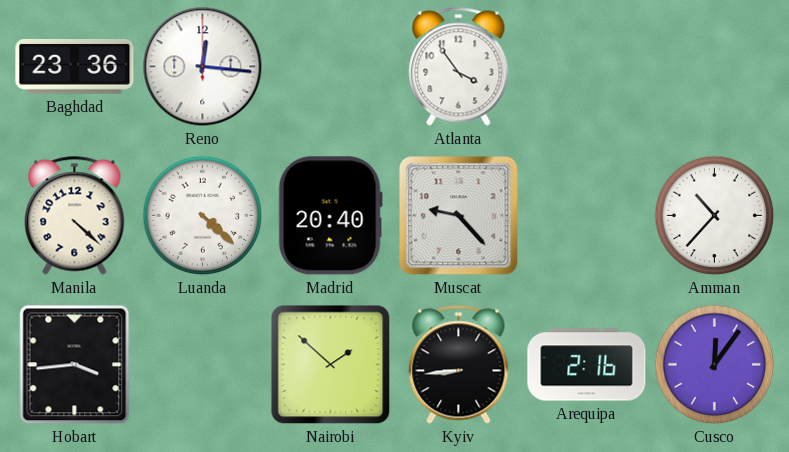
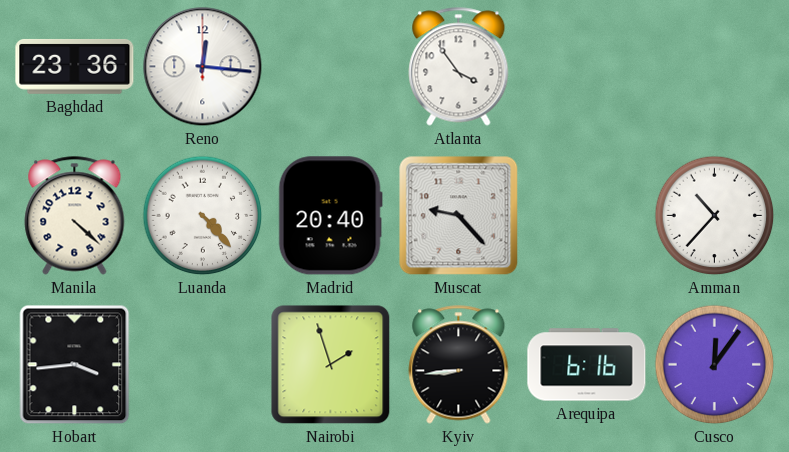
Luanda: 4:22 -> 4:23
Nairobi: 1:52 -> 1:57
Arequipa: 2:16 -> 6:16
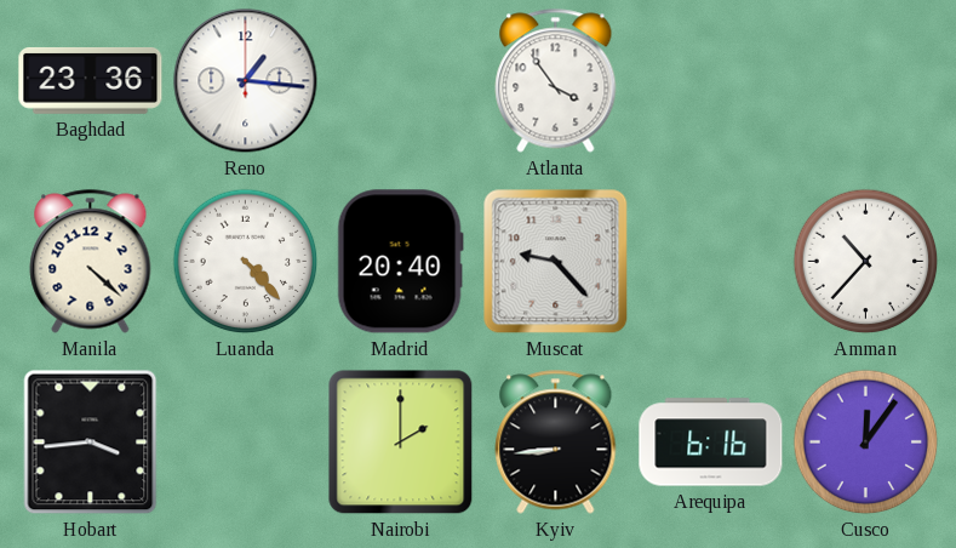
Reno: 12:16 -> 1:16
Nairobi: 1:57 -> 2:00
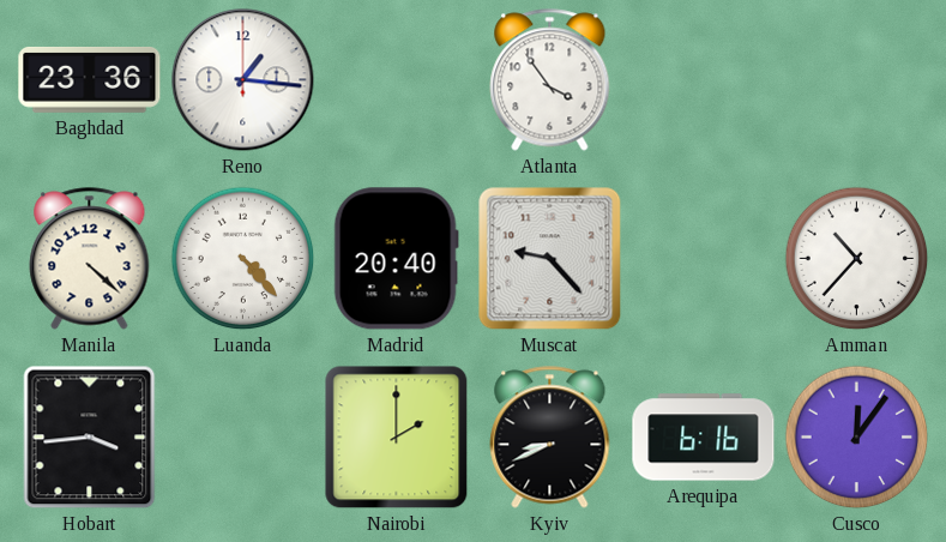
Kyiv: 8:44 -> 8:41
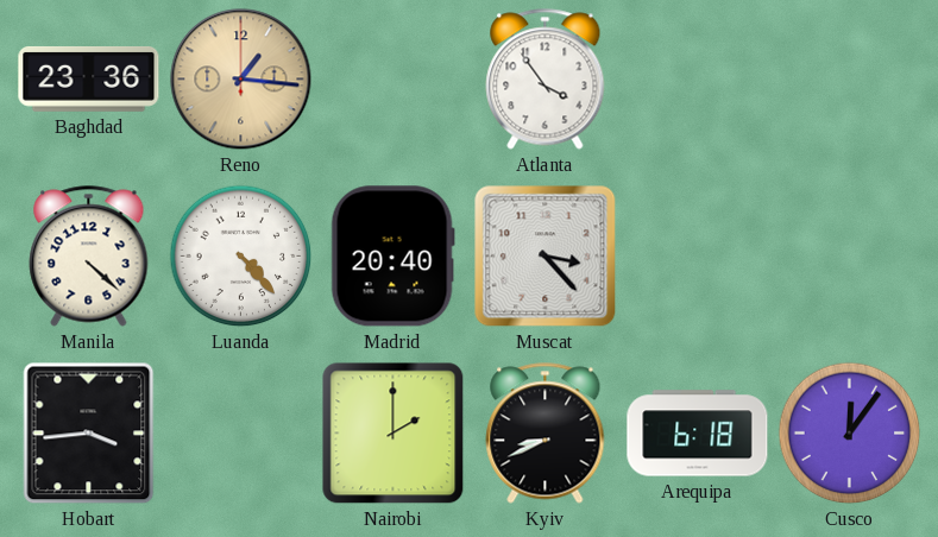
Reno dial: white -> champagne
Muscat: 9:23 -> 3:23
Amman: 10:37 -> none
Arequipa: 6:16 -> 6:18
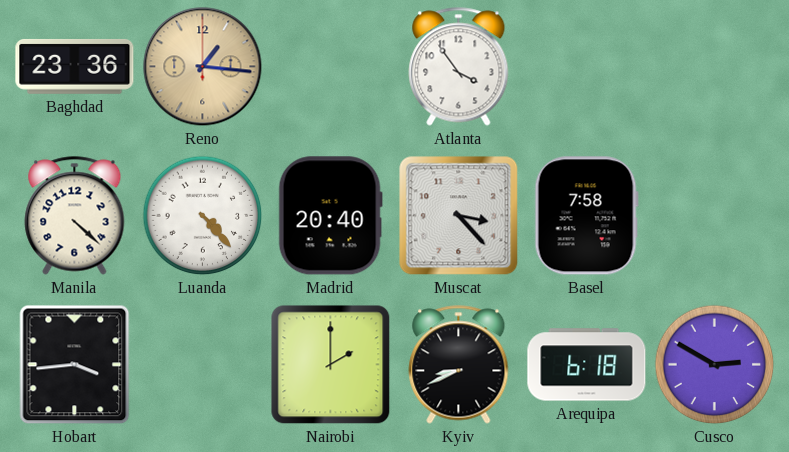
Basel: none -> 7:58
Cusco: 12:06 -> 2:50
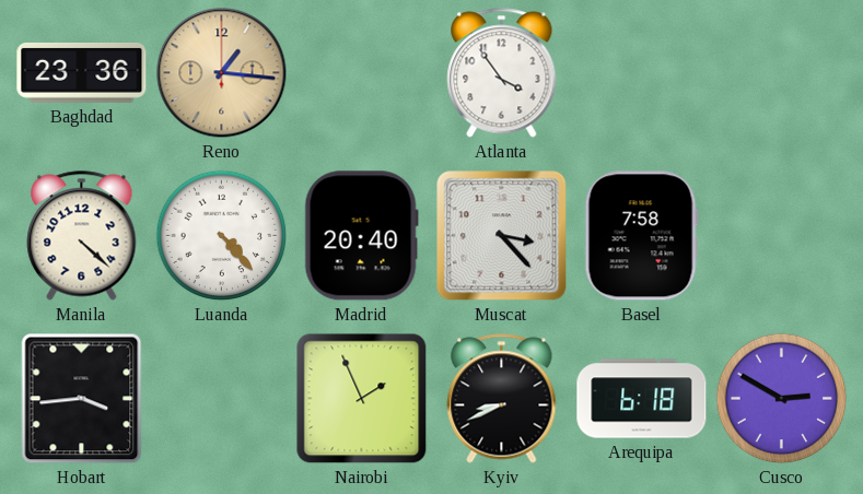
Nairobi: 2:00 -> 1:56
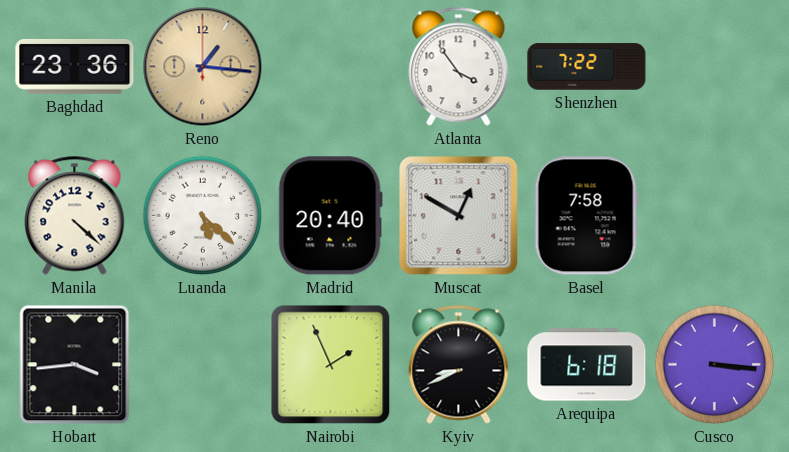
Shenzhen: none -> 7:22
Luanda: 4:23 -> 5:22
Muscat: 3:23 -> 12:50
Cusco: 2:50 -> 3:16
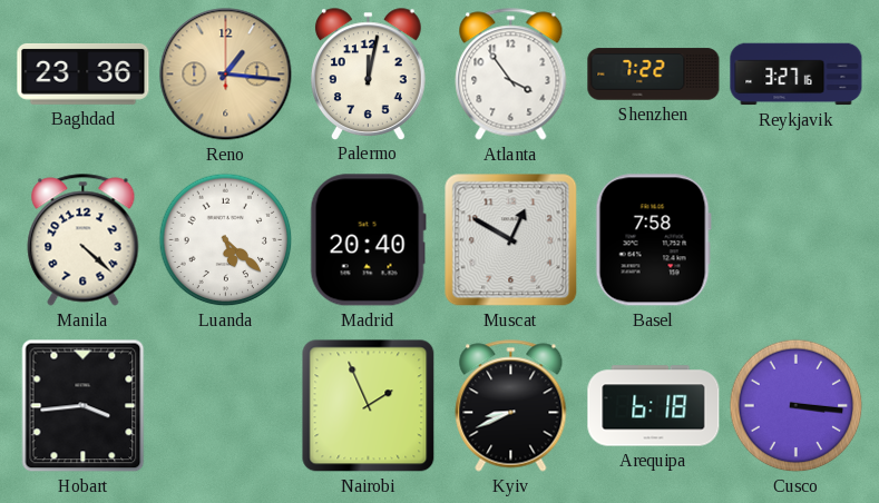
Palermo: none -> 12:02
Reykjavik: none -> 3:27
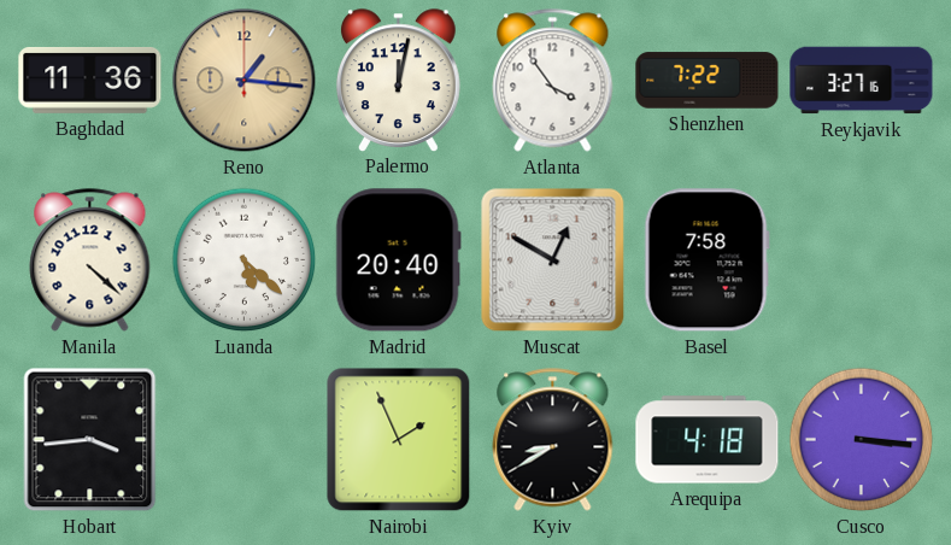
Baghdad: 23:36 -> 11:36
Kyiv: 8:41 -> 8:40
Arequipa: 6:18 -> 4:18
